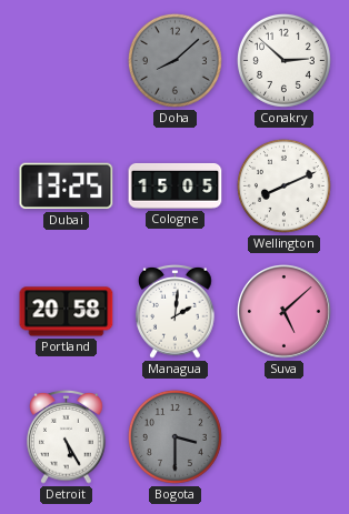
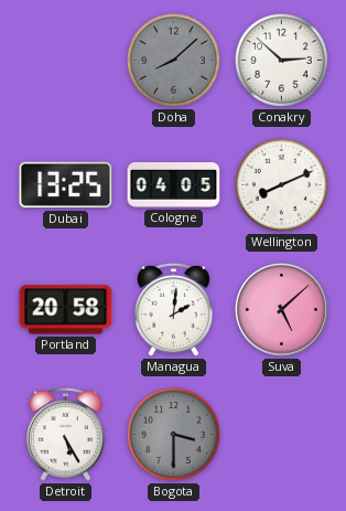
Cologne: 15:05 -> 04:05
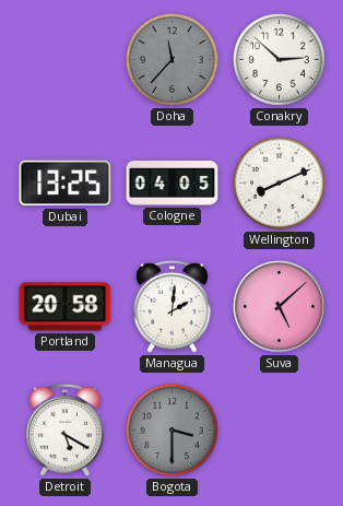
Doha: 8:08 -> 11:37
Detroit: 5:25 -> 5:20
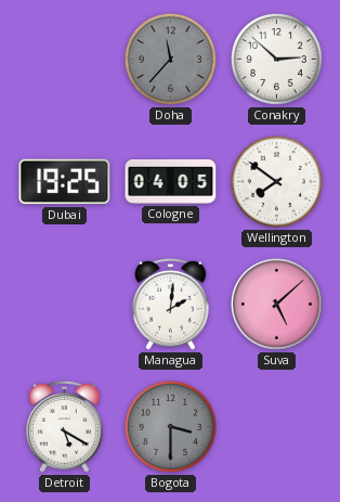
Dubai: 13:25 -> 19:25
Wellington: 8:11 -> 7:51
Portland: 20:58 -> none
